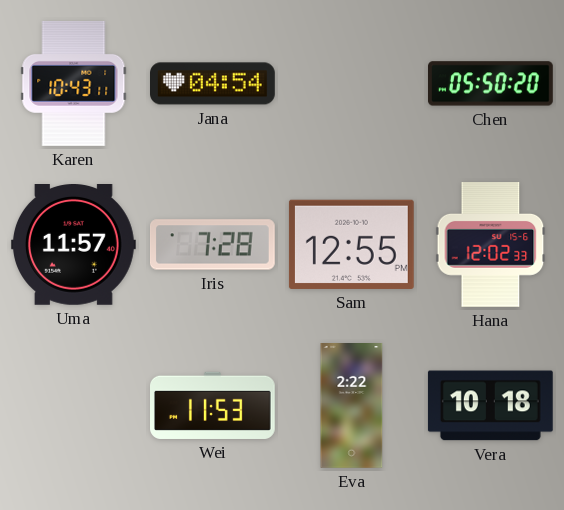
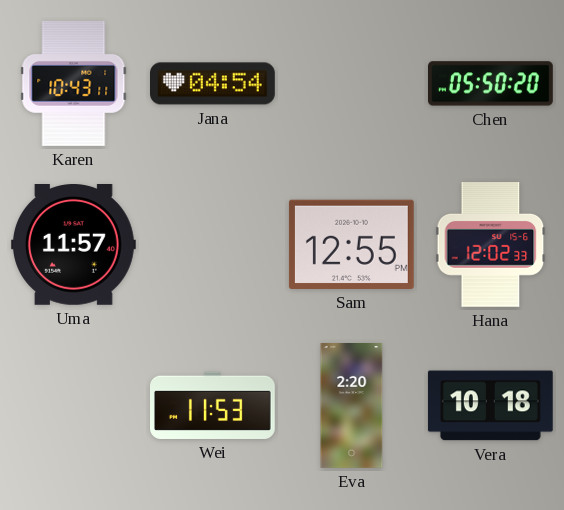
Iris: 7:28 -> none
Eva: 2:22 -> 2:20
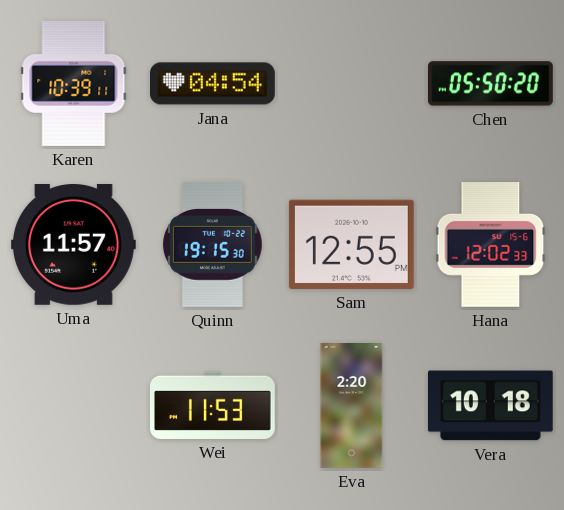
Karen: 10:43 -> 10:39
Quinn: none -> 19:15
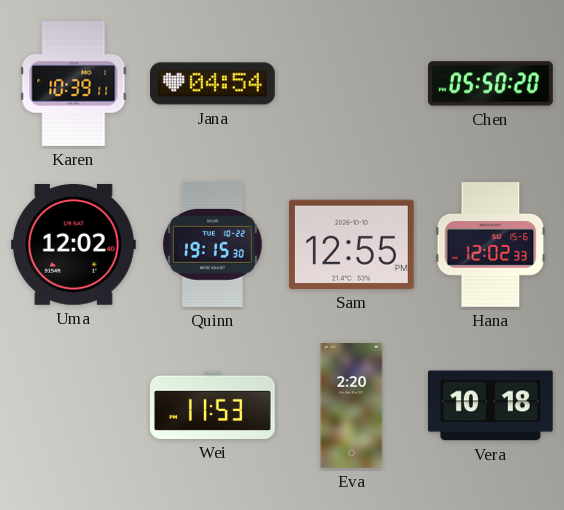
Uma: 11:57 -> 12:02
